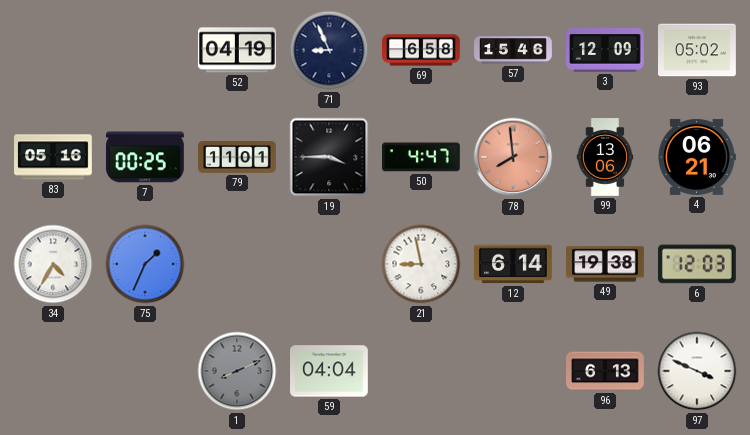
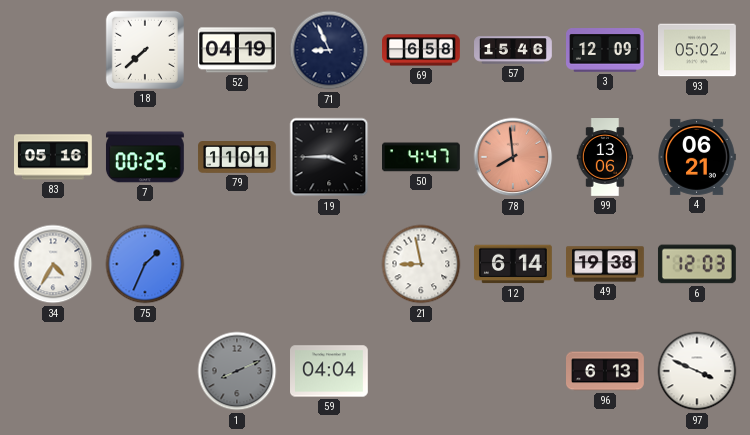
18: none -> 7:38
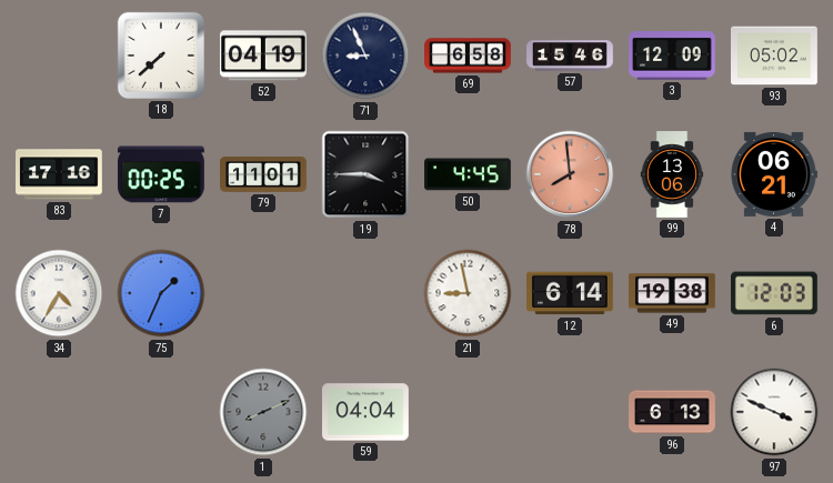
83: 05:16 -> 17:16
50: 4:47 -> 4:45
